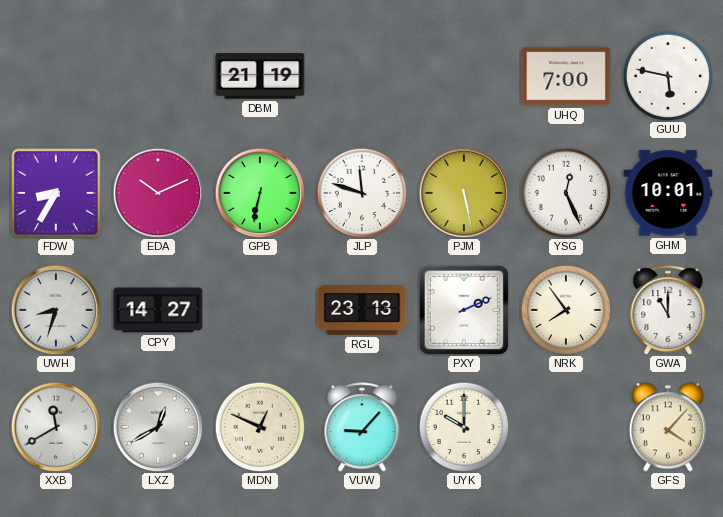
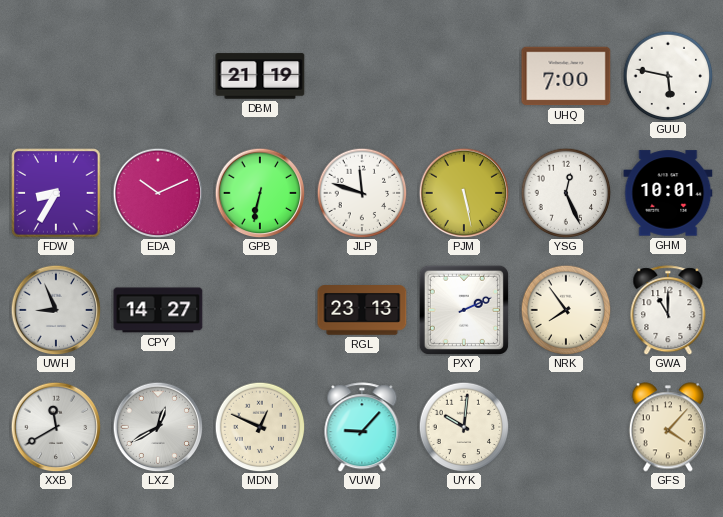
UWH: 8:33 -> 8:56
UYK: 10:00 -> 10:01
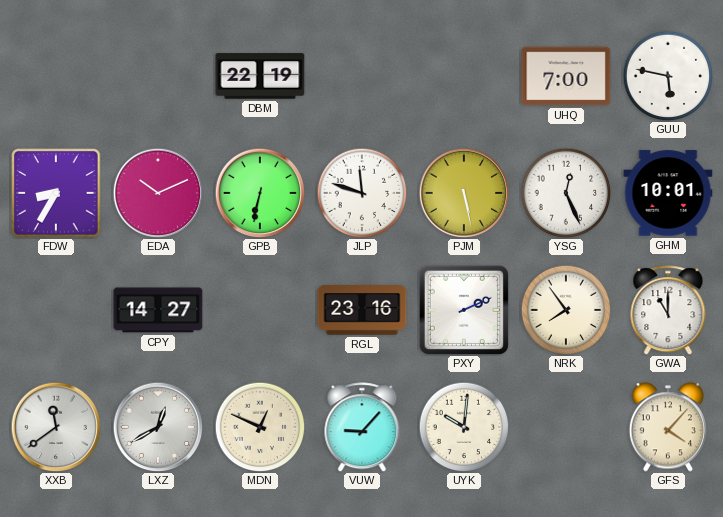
DBM: 21:19 -> 22:19
UWH: 8:56 -> none
RGL: 23:13 -> 23:16
XXB: 11:40 -> 11:39
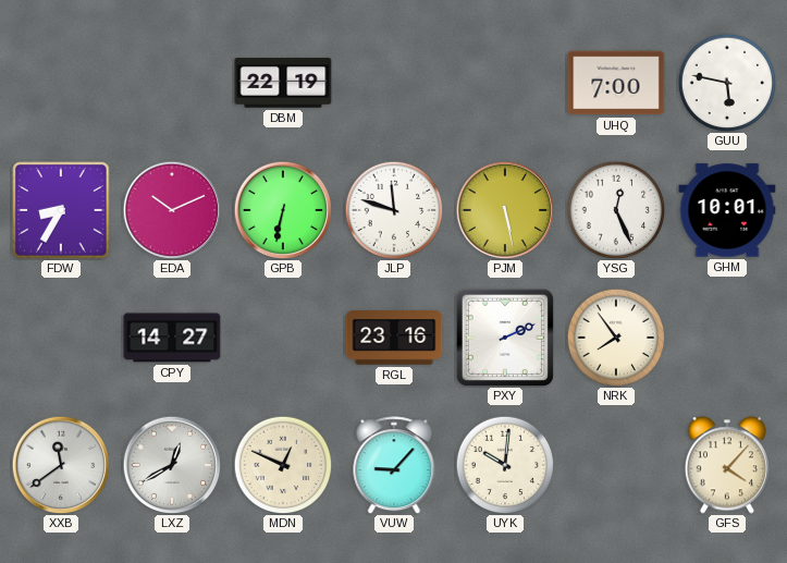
GWA: 11:00 -> none
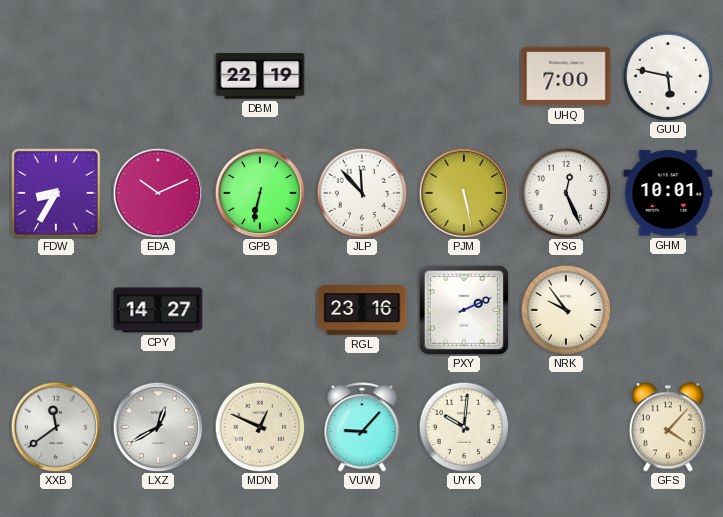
JLP: 11:48 -> 11:53
NRK: 7:54 -> 9:54
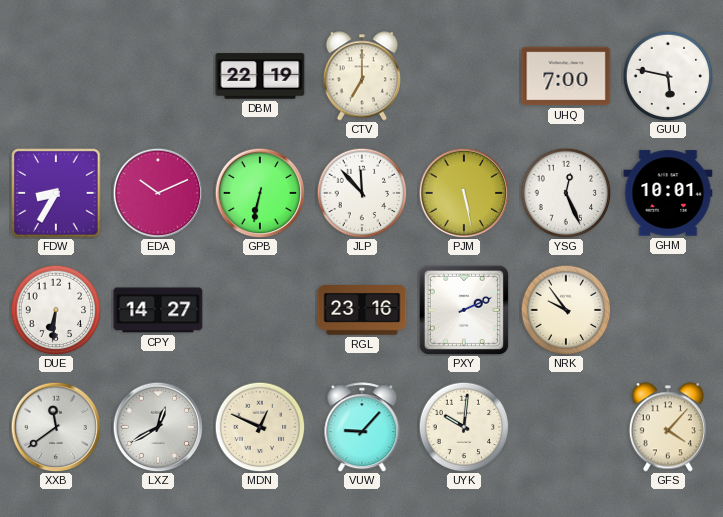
CTV: none -> 7:00
DUE: none -> 6:31
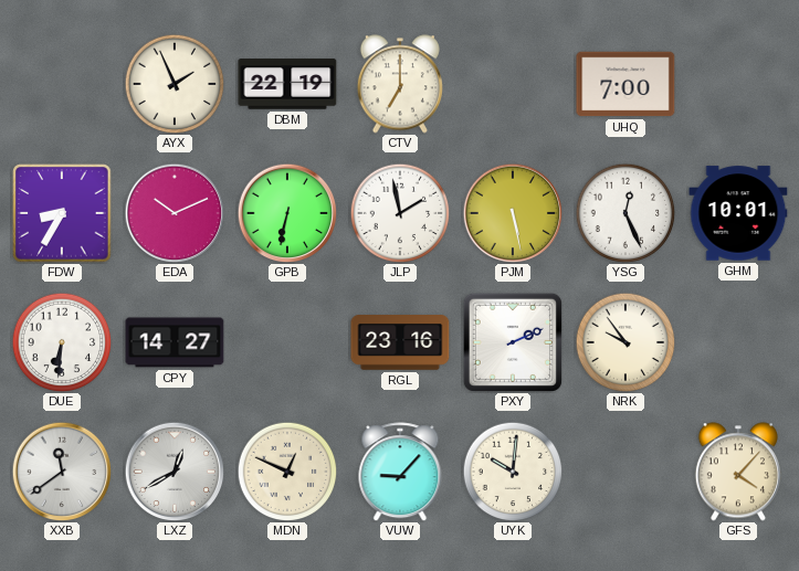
AYX: none -> 1:56
GUU: 5:47 -> none
JLP: 11:53 -> 1:58
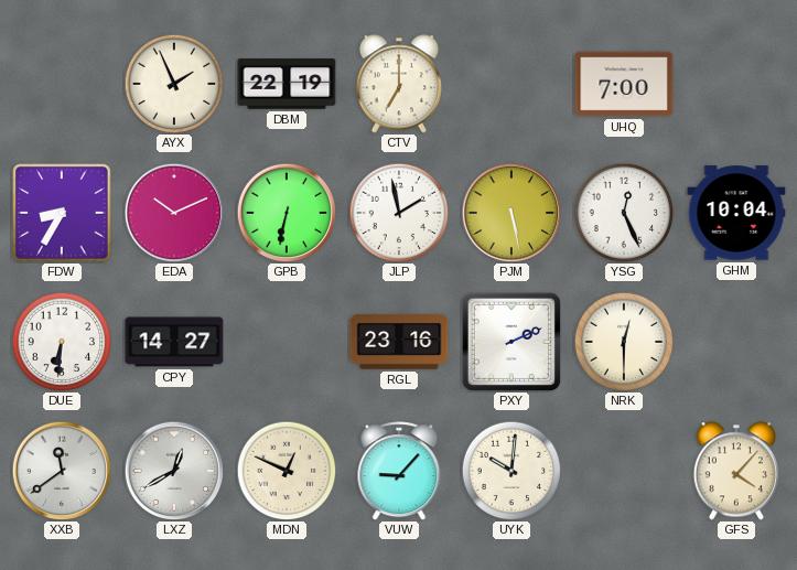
GHM: 10:01 -> 10:04
NRK: 9:54 -> 12:30
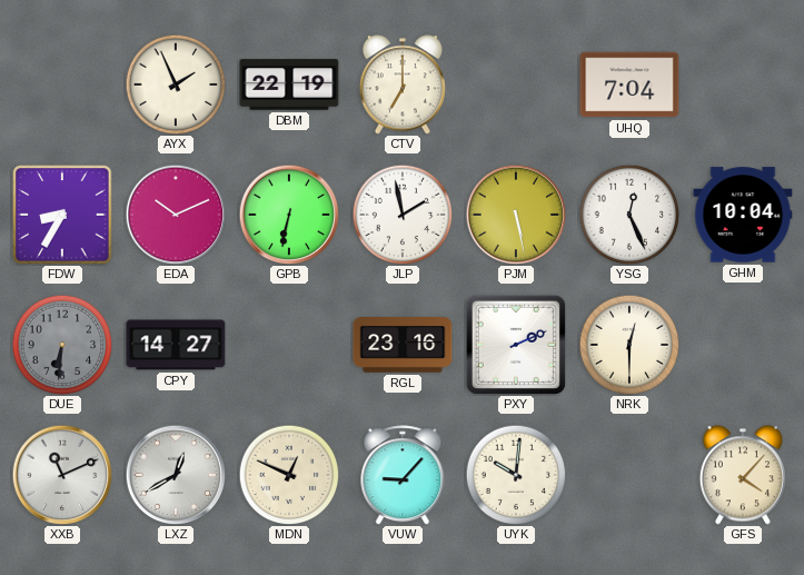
UHQ: 7:00 -> 7:04
DUE dial: white -> grey
XXB: 11:39 -> 11:11
